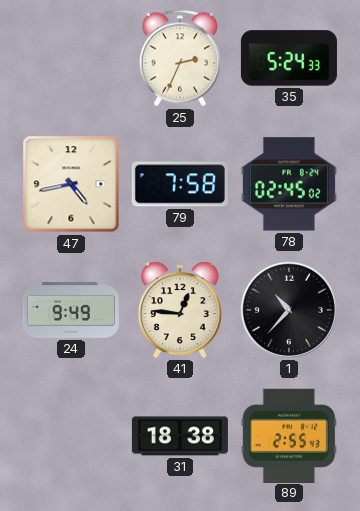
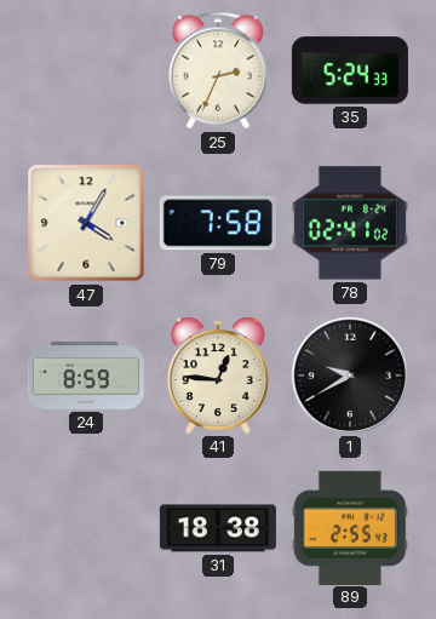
47: 4:43 -> 4:05
78: 02:45 -> 02:41
24: 9:49 -> 8:59
1: 10:37 -> 9:40
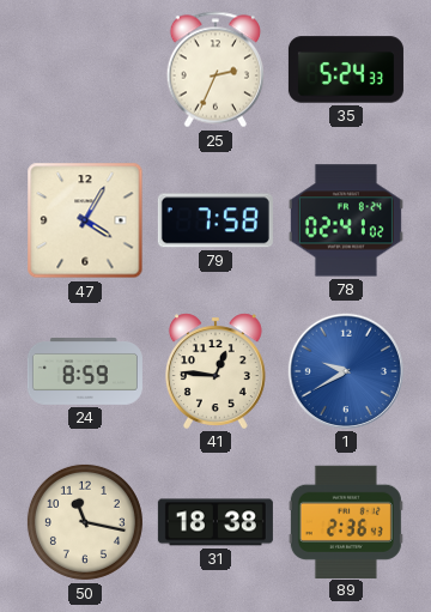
1 dial: black -> blue
50: none -> 11:17
89: 2:55 -> 2:36
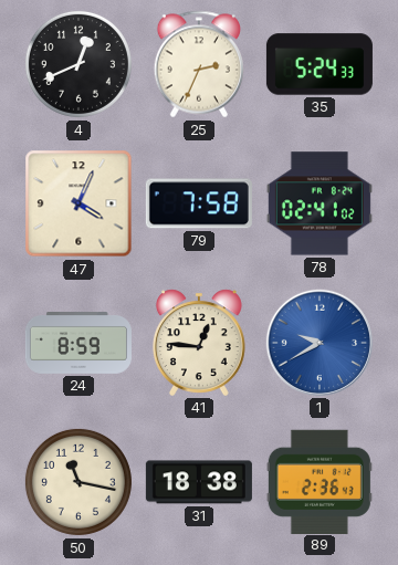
4: none -> 12:41
47: 4:05 -> 4:04
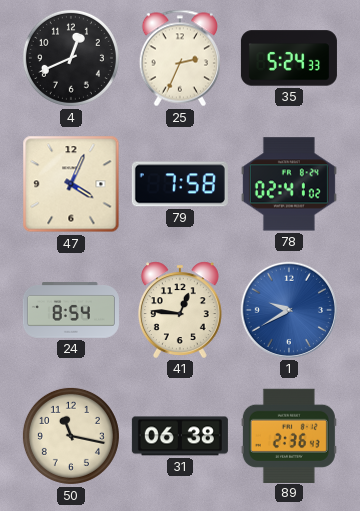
24: 8:59 -> 8:54
31: 18:38 -> 06:38
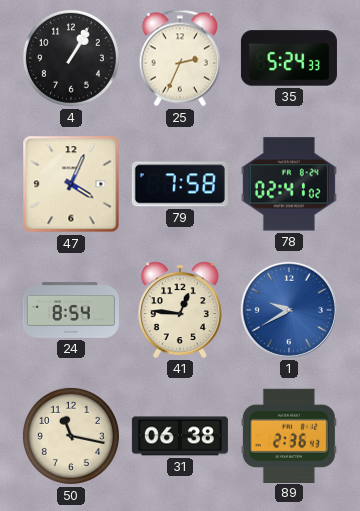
4: 12:41 -> 1:05
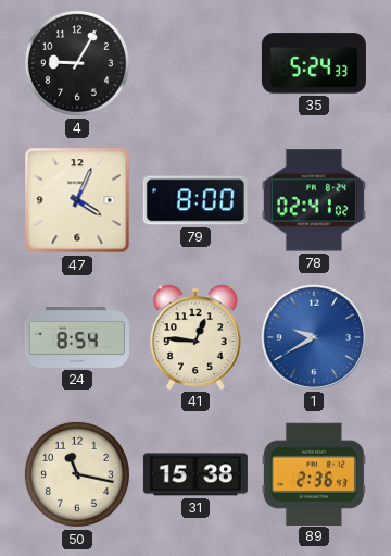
4: 1:05 -> 9:05
25: 2:34 -> none
79: 7:58 -> 8:00
31: 06:38 -> 15:38
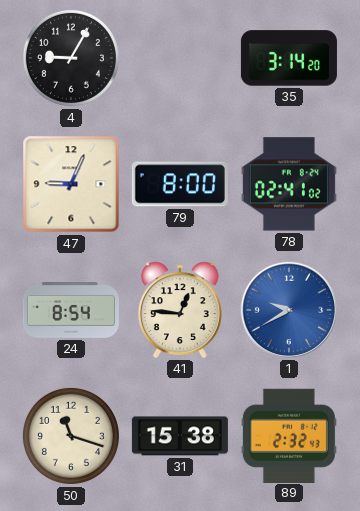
35: 5:24 -> 3:14
47: 4:04 -> 9:04
50: 11:17 -> 11:18
89: 2:36 -> 2:32
